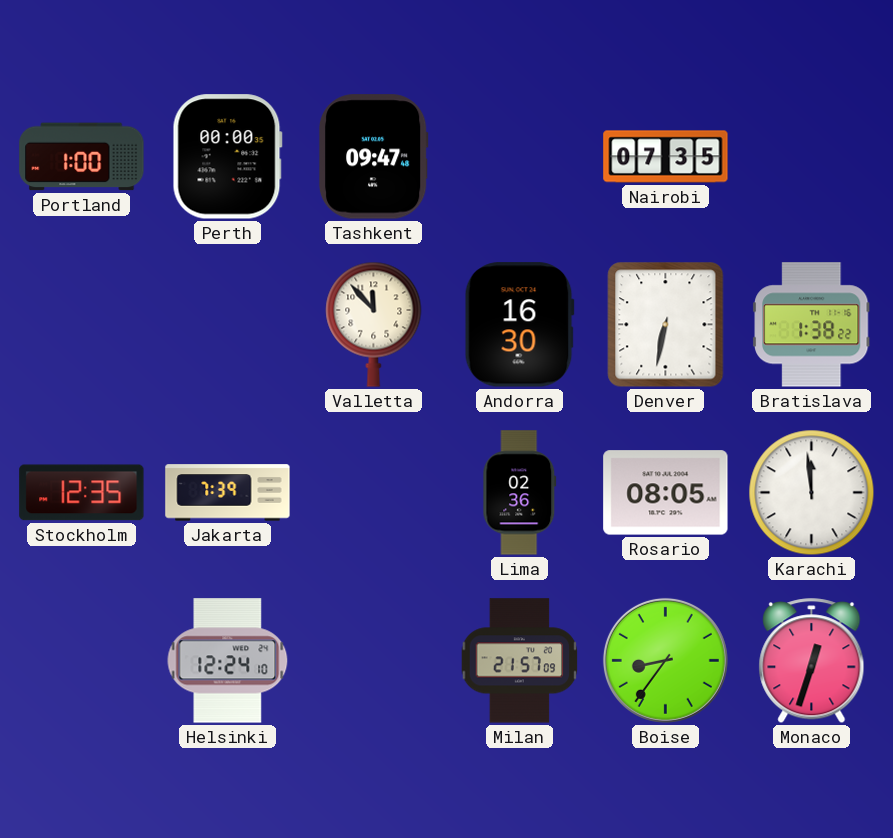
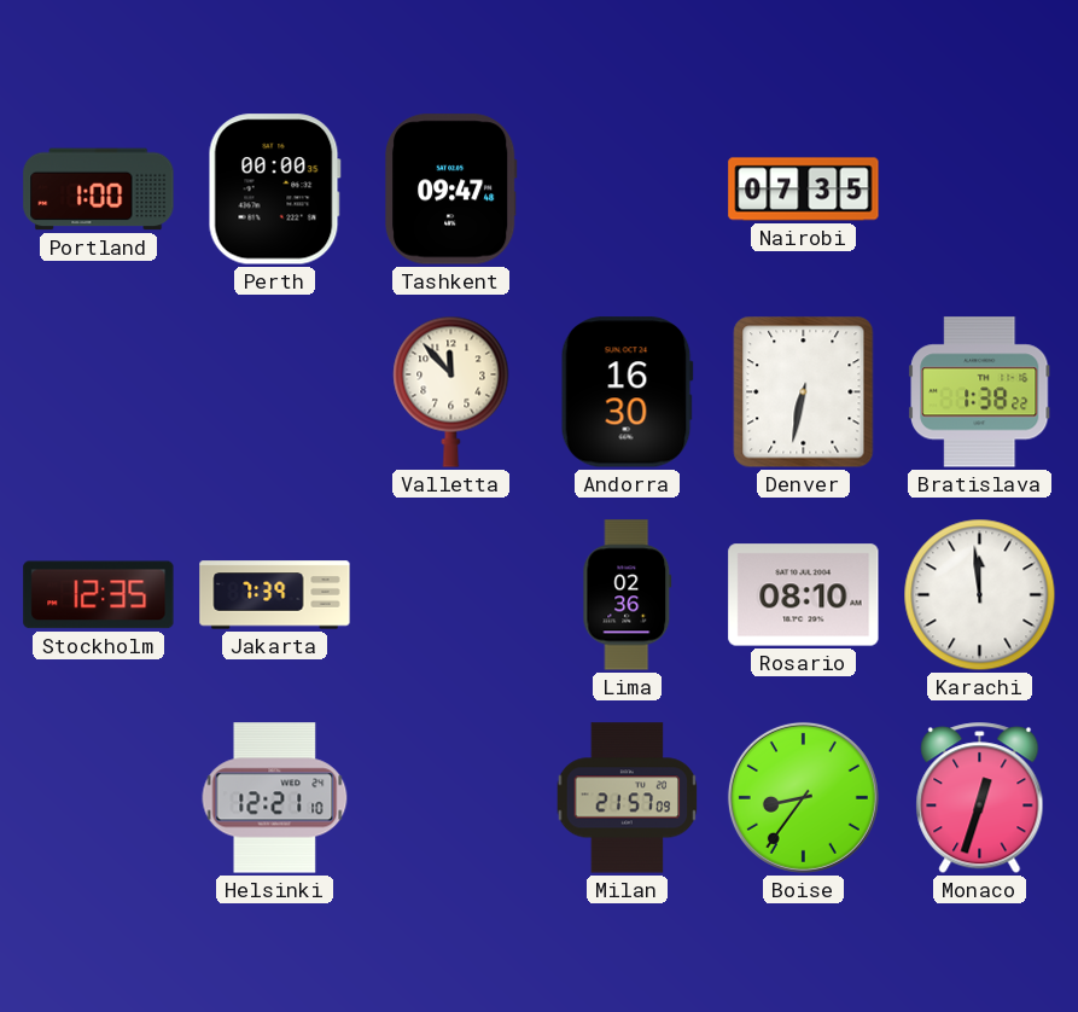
Rosario: 08:05 -> 08:10
Helsinki: 12:24 -> 12:21
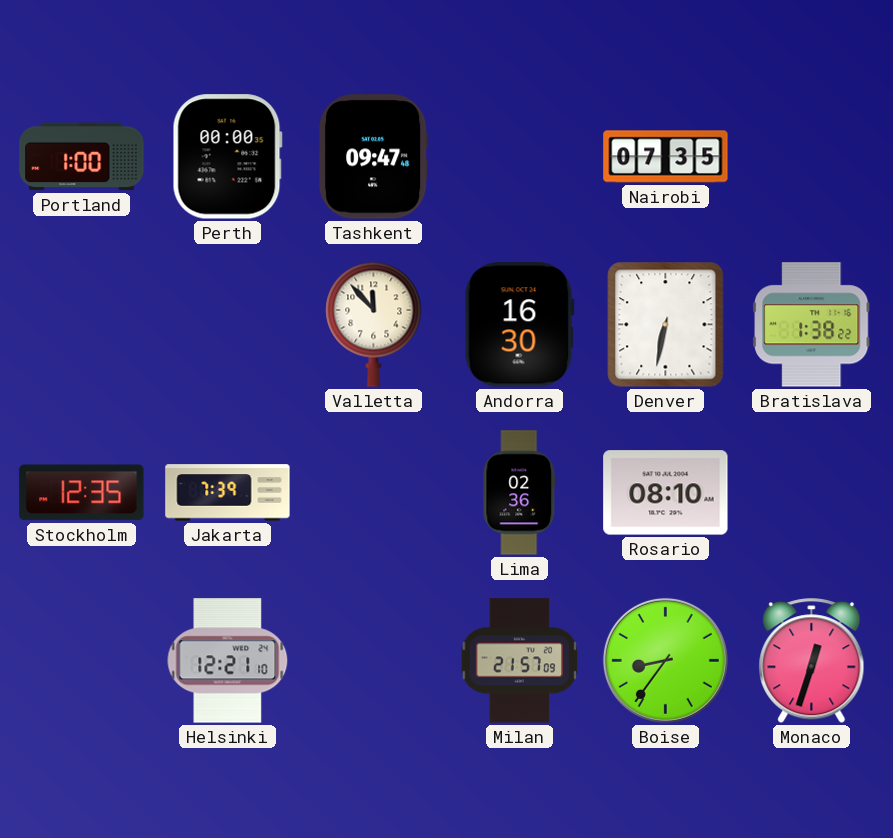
Karachi: 11:59 -> none
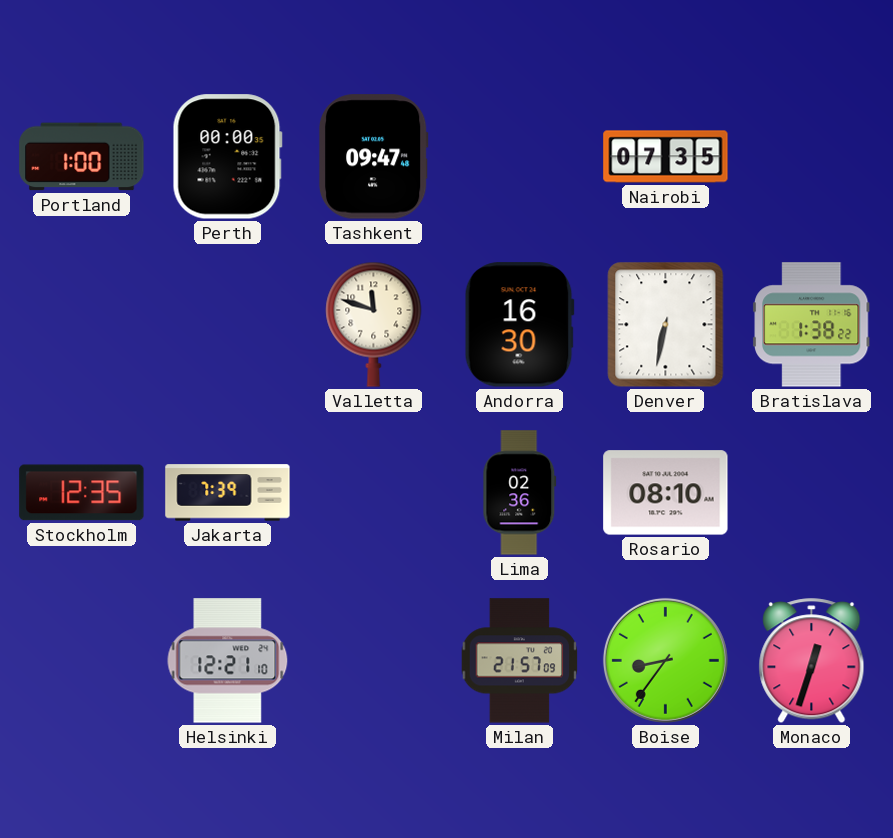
Valletta: 11:53 -> 11:48
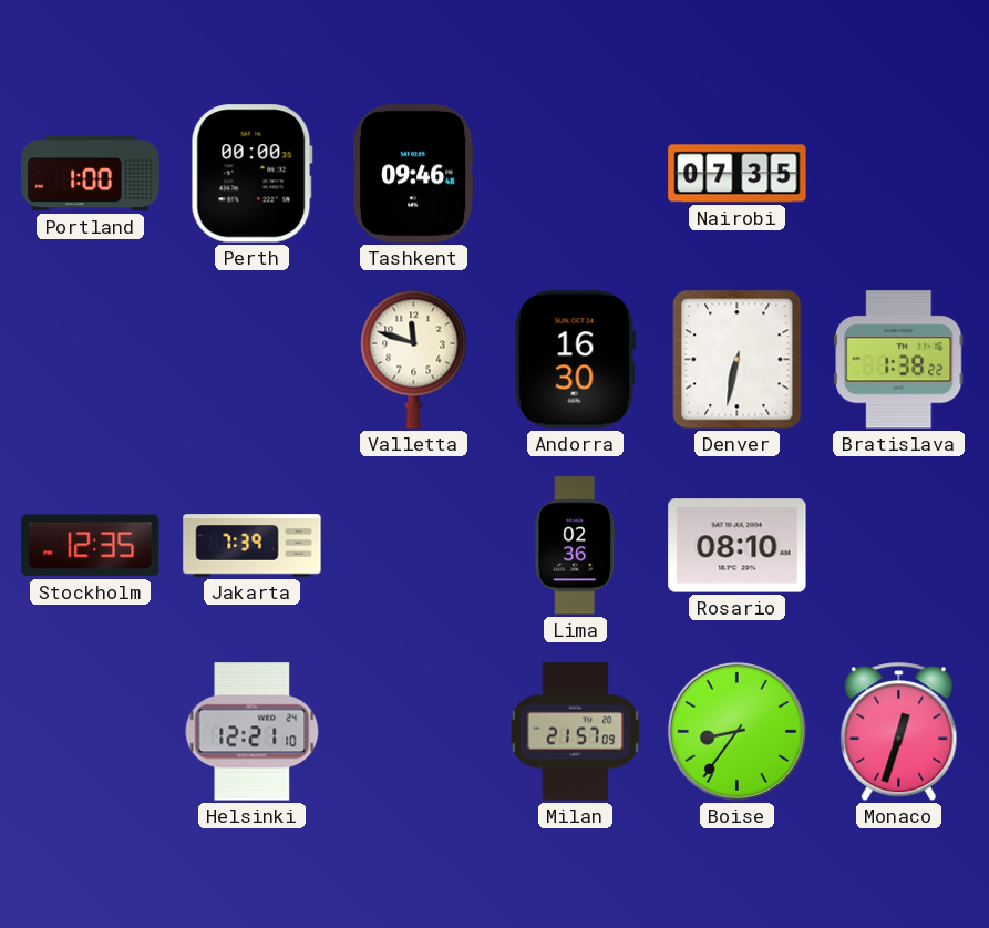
Tashkent: 09:47 -> 09:46
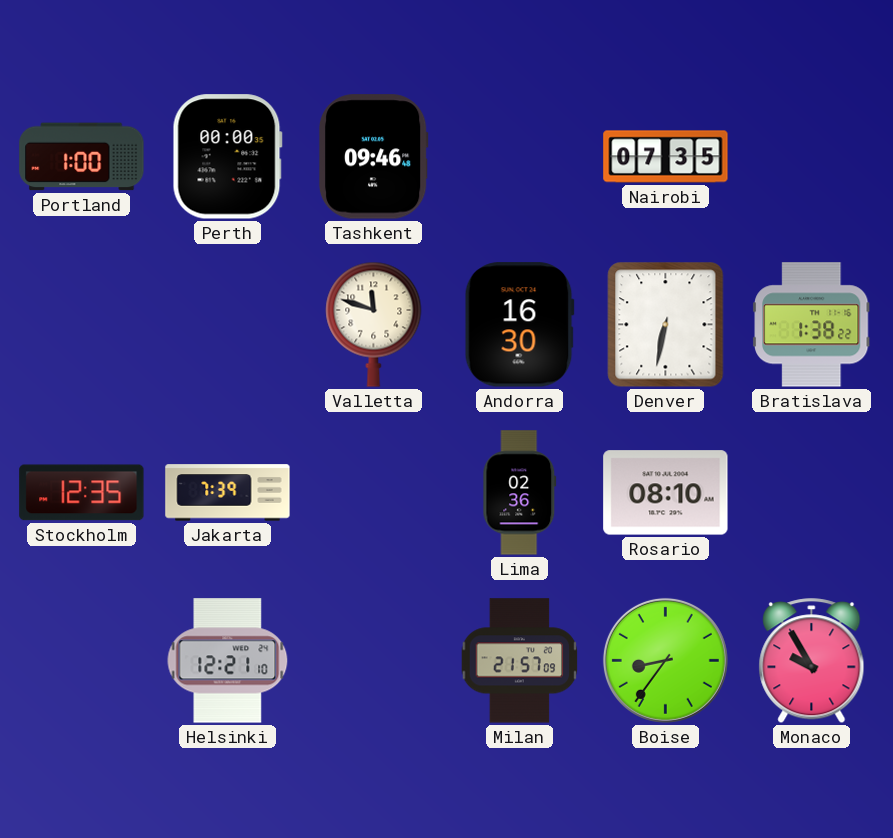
Monaco: 12:33 -> 9:55
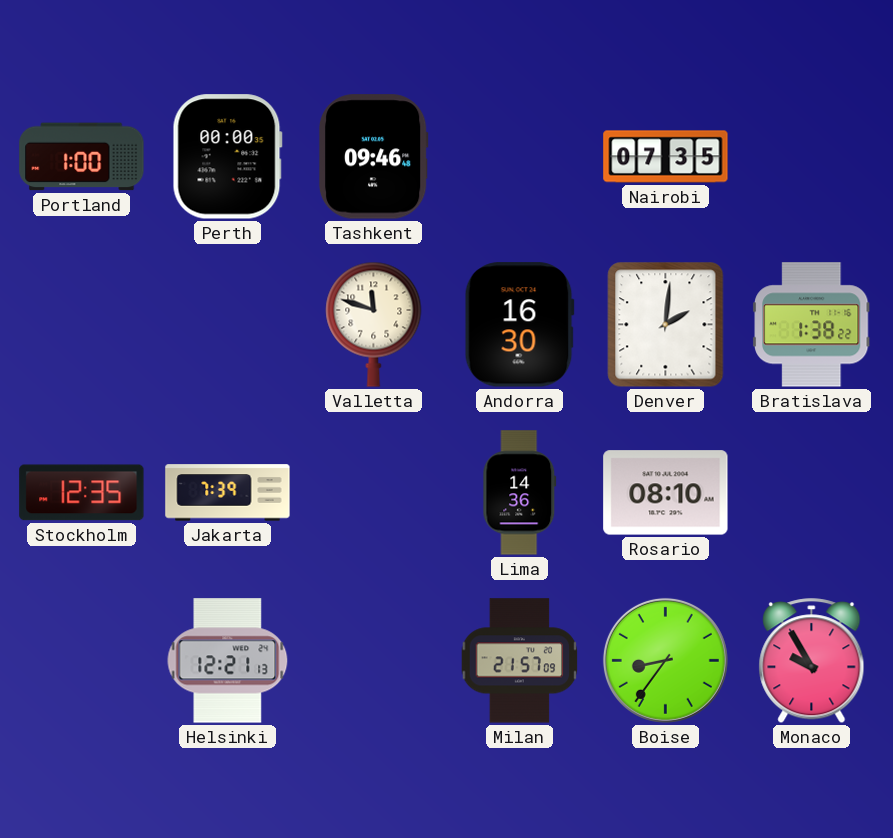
Denver: 6:32 -> 2:01
Lima: 02:36 -> 14:36
Helsinki: 12:21:10 -> 12:21:13
